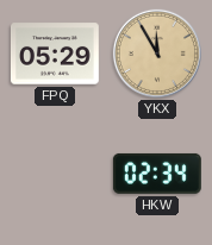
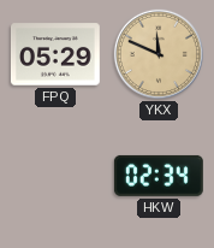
YKX: 11:55 -> 11:49
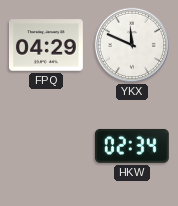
FPQ: 05:29 -> 04:29
YKX dial: champagne -> white
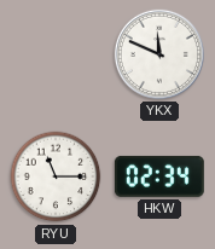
FPQ: 04:29 -> none
RYU: none -> 11:15
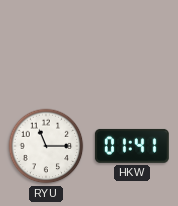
YKX: 11:49 -> none
HKW: 02:34 -> 01:41
